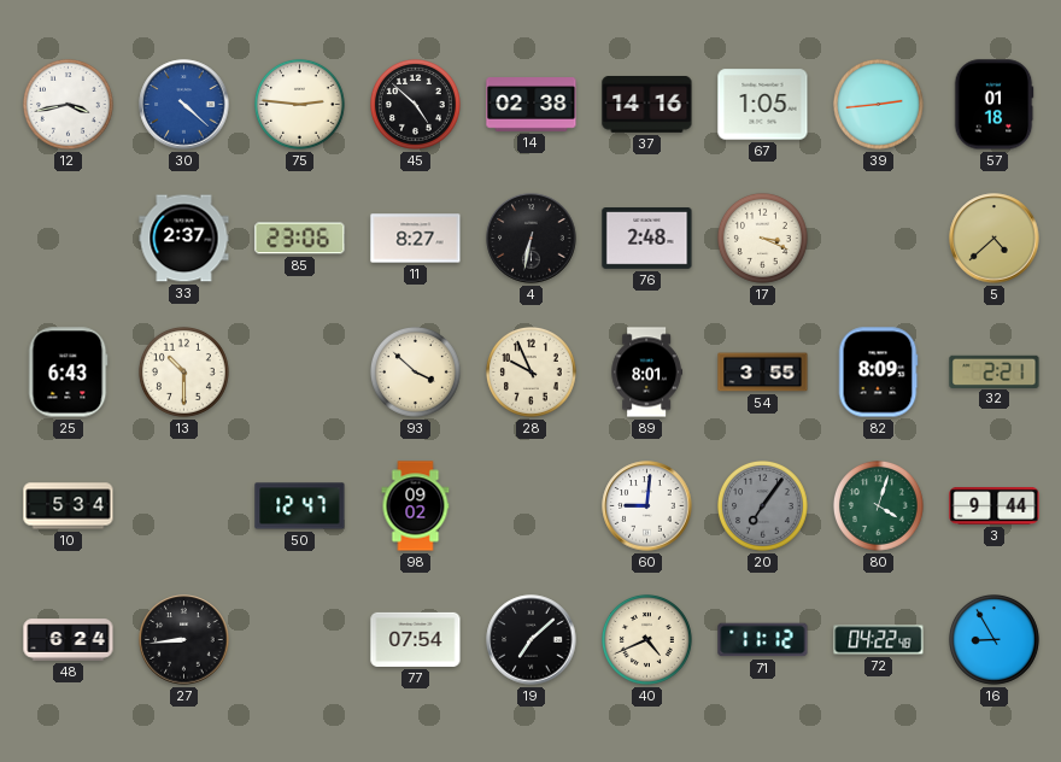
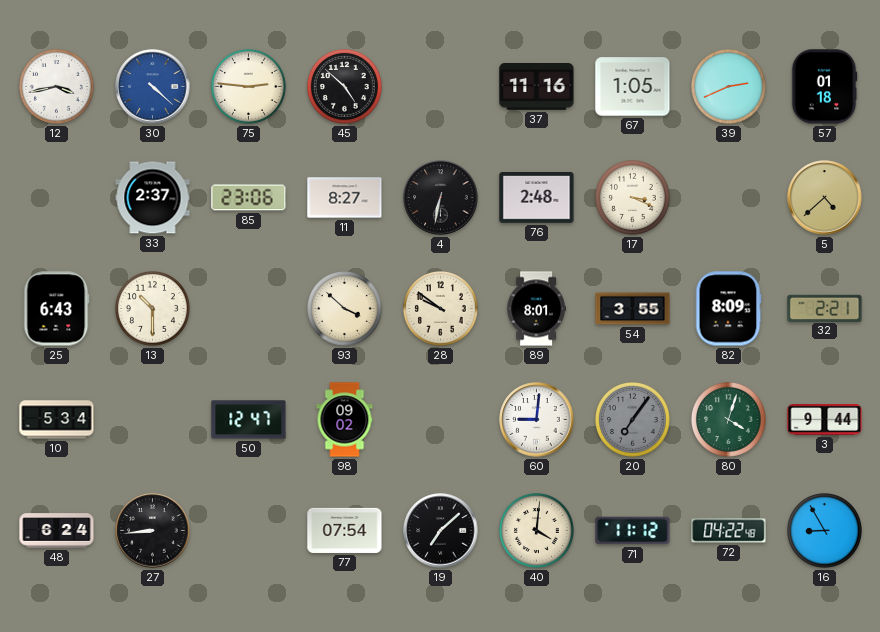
14: 02:38 -> none
37: 14:16 -> 11:16
39: 2:44 -> 2:41
28: 9:56 -> 9:51
40: 4:41 -> 4:01
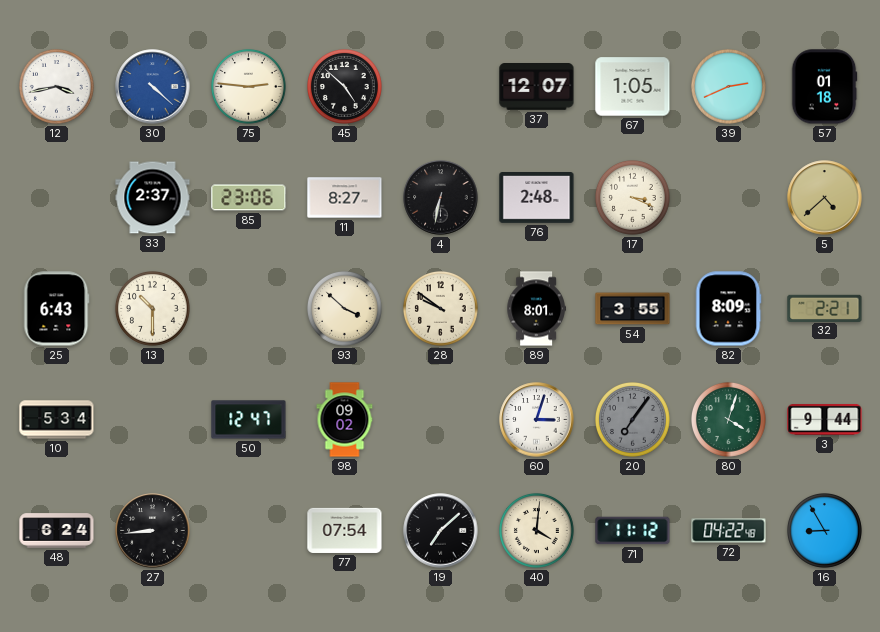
37: 11:16 -> 12:07
60: 9:01 -> 3:03
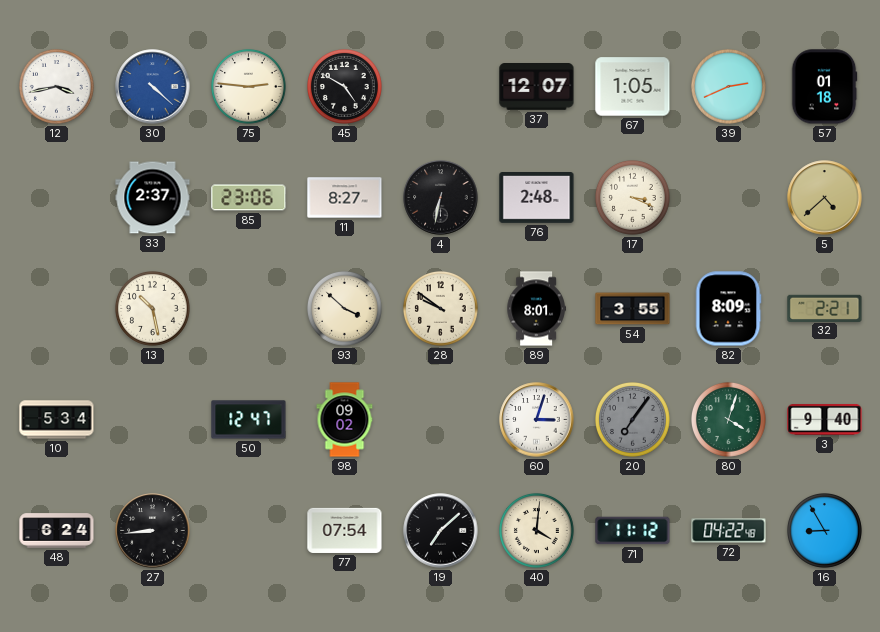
45: 4:52 -> 4:50
25: 6:43 -> none
13: 10:30 -> 10:28
3: 9:44 -> 9:40
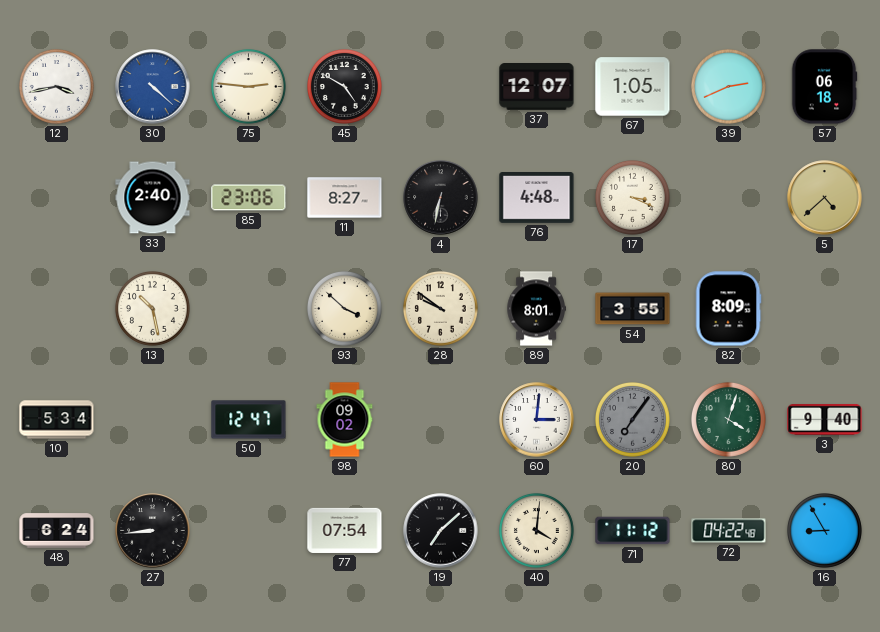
57: 01:18 -> 06:18
33: 2:37 -> 2:40
76: 2:48 -> 4:48
32: 2:21 -> none
60: 3:03 -> 3:01
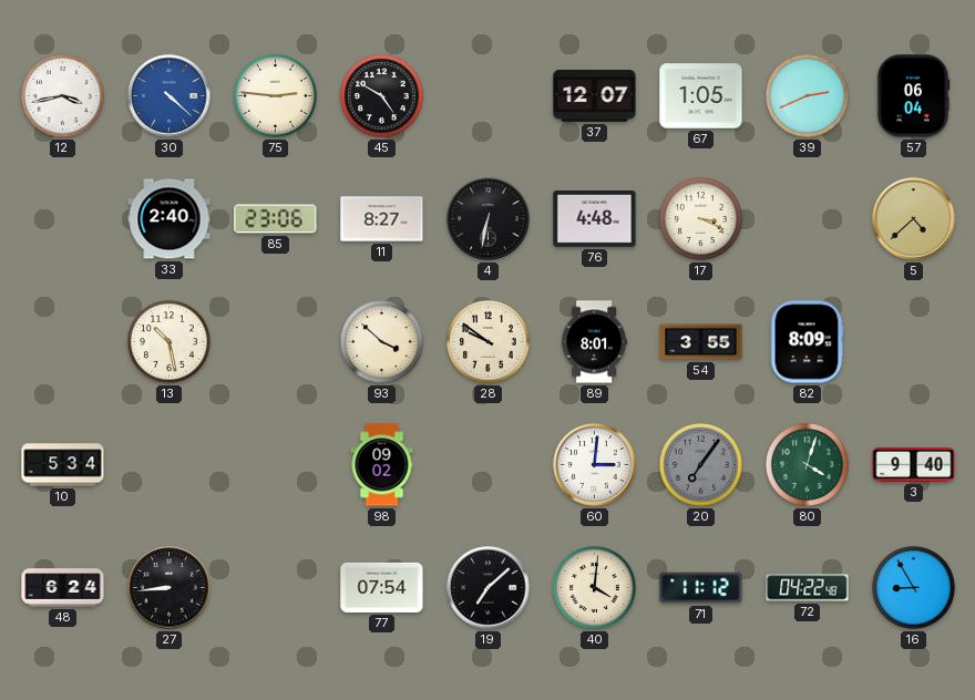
57: 06:18 -> 06:04
50: 12:47 -> none
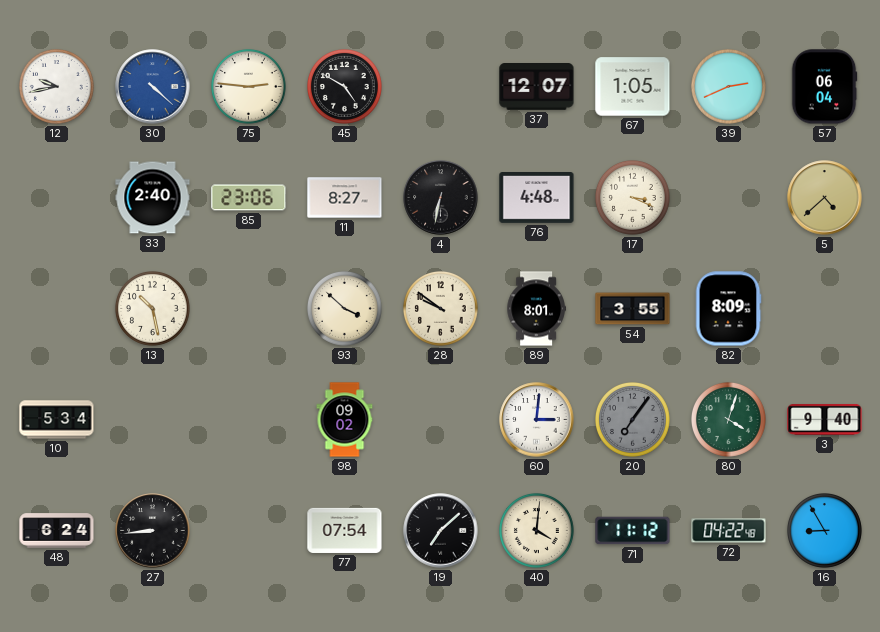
12: 3:43 -> 9:43
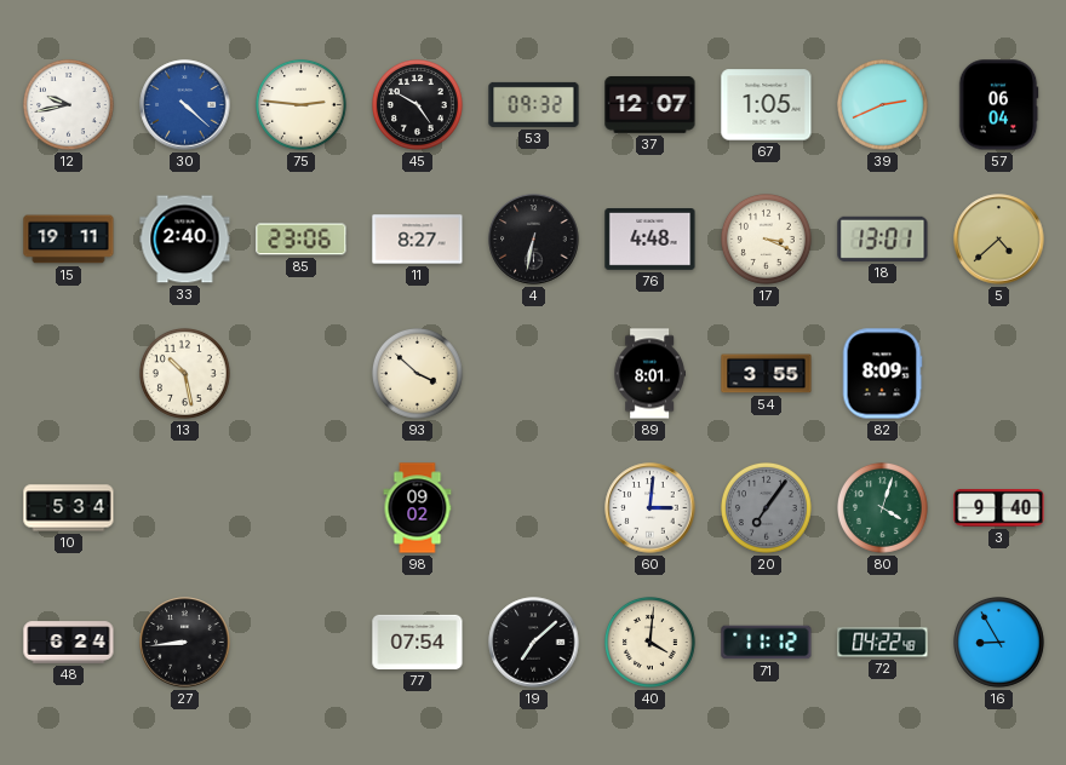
53: none -> 09:32
15: none -> 19:11
18: none -> 13:01
28: 9:51 -> none
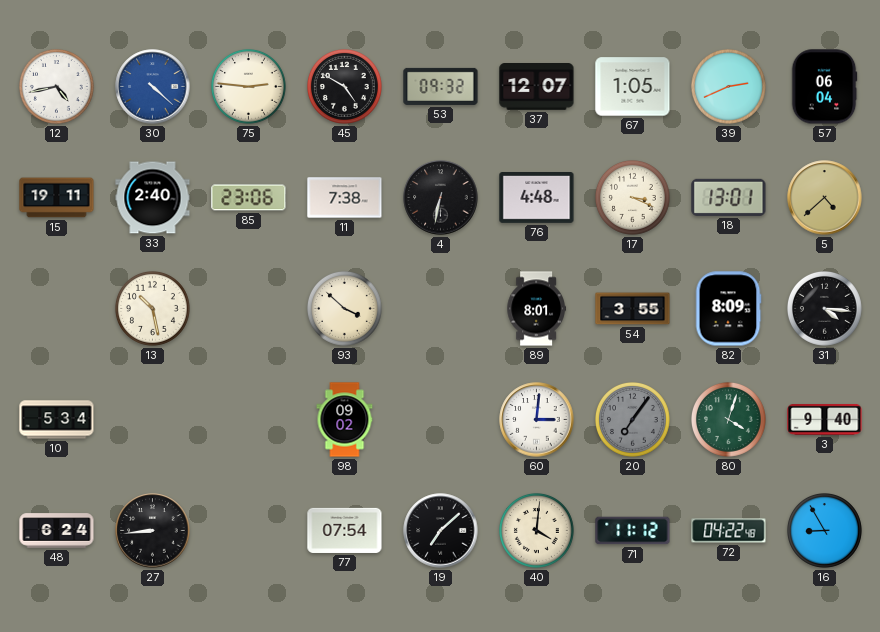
12: 9:43 -> 4:43
11: 8:27 -> 7:38
31: none -> 4:16
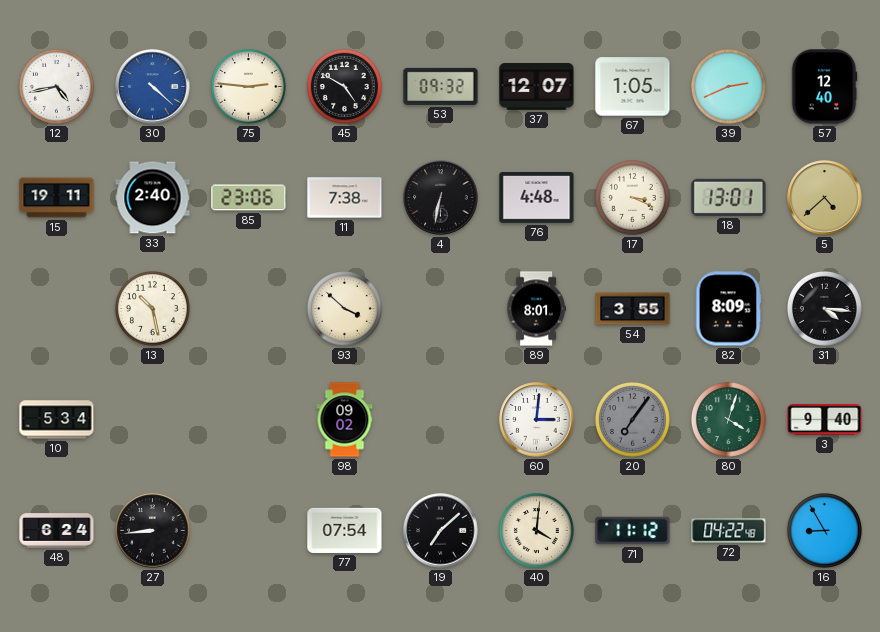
57: 06:04 -> 12:40
